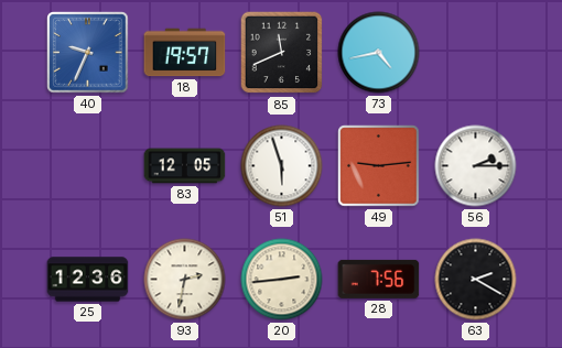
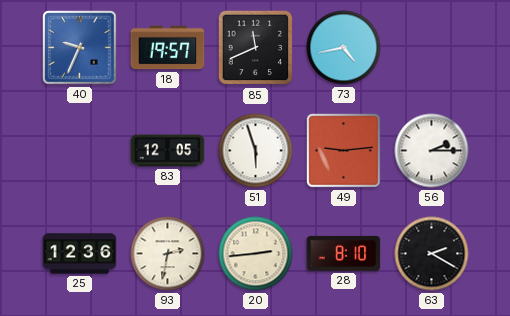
28: 7:56 -> 8:10
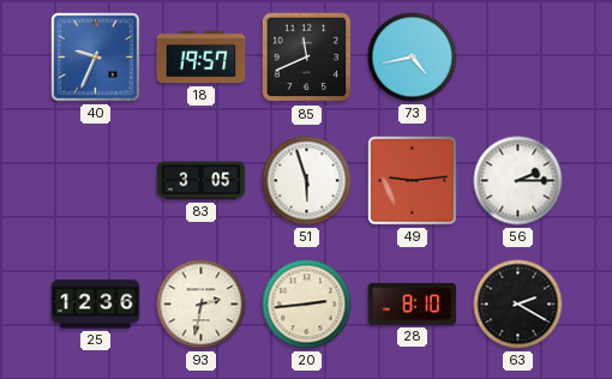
83: 12:05 -> 3:05
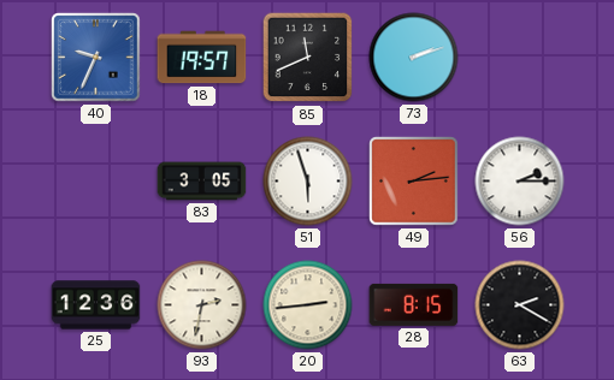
73: 4:43 -> 2:12
49: 9:14 -> 2:14
28: 8:10 -> 8:15
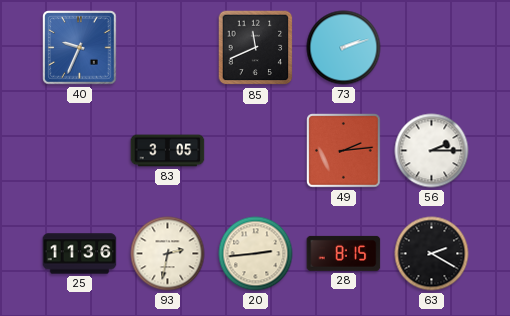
18: 19:57 -> none
51: 5:57 -> none
25: 12:36 -> 11:36
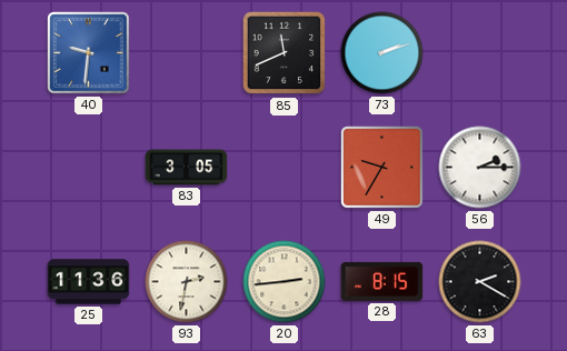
40: 9:34 -> 9:31
49: 2:14 -> 9:35
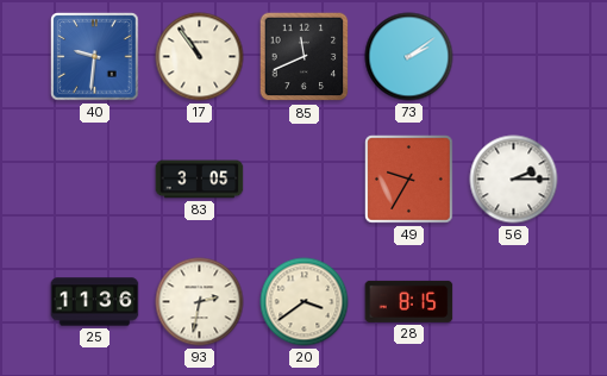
17: none -> 10:54
73: 2:12 -> 2:09
20: 2:44 -> 3:39
63: 2:20 -> none
